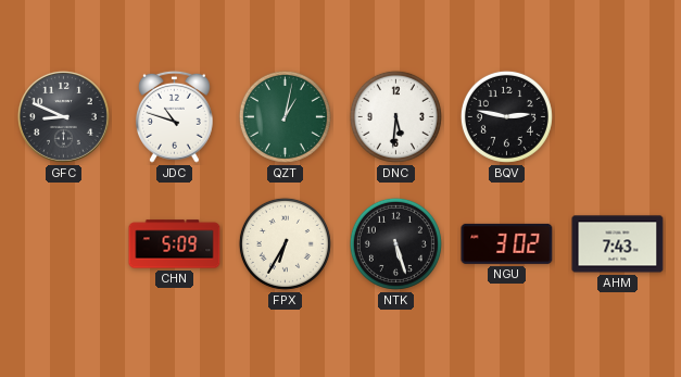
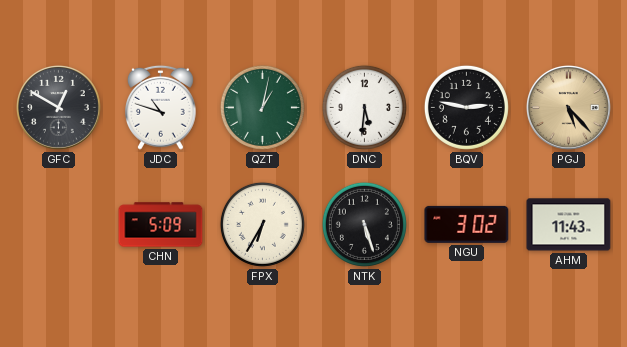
GFC: 8:49 -> 12:50
PGJ: none -> 5:23
AHM: 7:43 -> 11:43
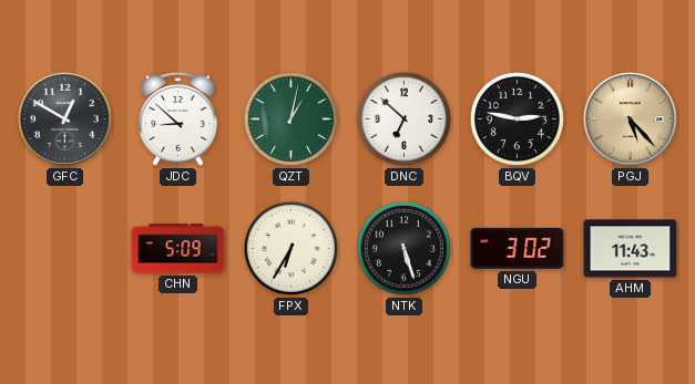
JDC: 10:48 -> 8:52
DNC: 5:31 -> 6:52
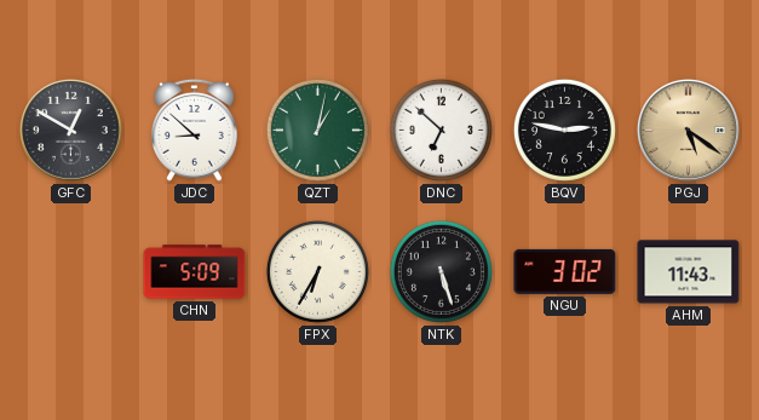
PGJ: 5:23 -> 5:21
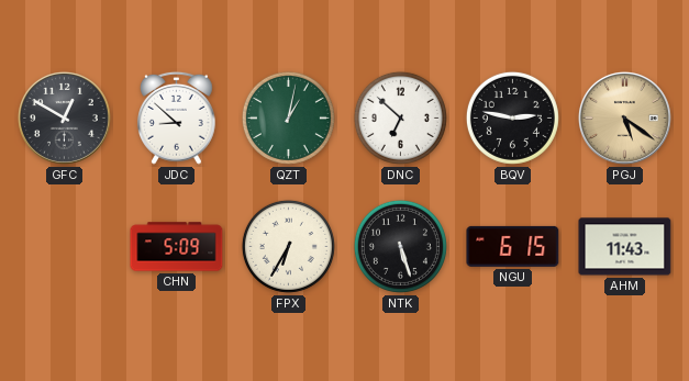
NGU: 3:02 -> 6:15
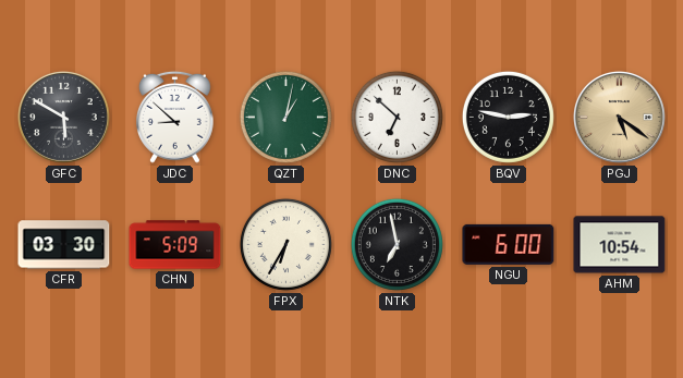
GFC: 12:50 -> 5:50
CFR: none -> 03:30
NTK: 5:27 -> 6:58
NGU: 6:15 -> 6:00
AHM: 11:43 -> 10:54
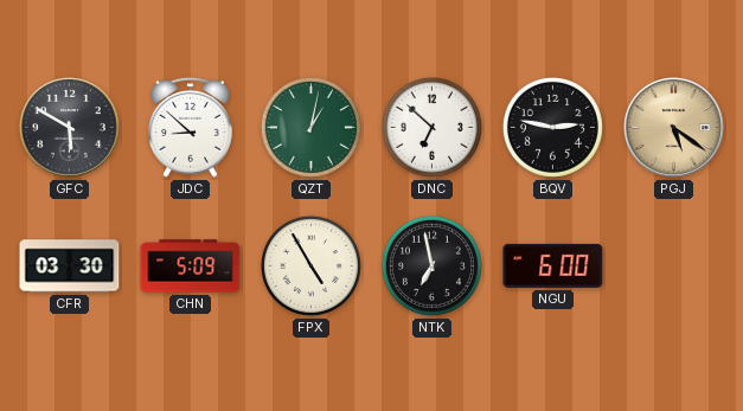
FPX: 6:35 -> 4:55
AHM: 10:54 -> none
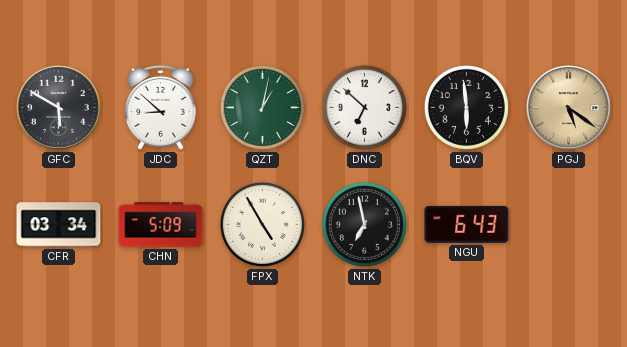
BQV: 2:47 -> 5:59
CFR: 03:30 -> 03:34
NGU: 6:00 -> 6:43
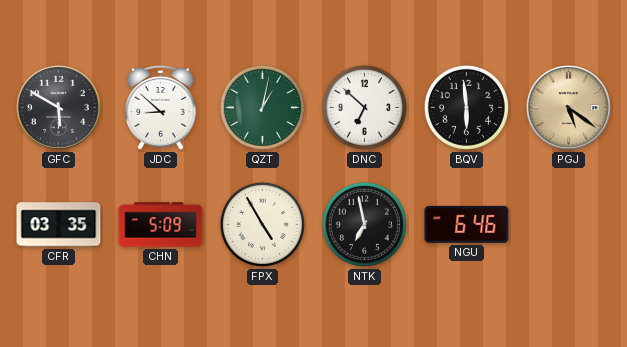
CFR: 03:34 -> 03:35
NGU: 6:43 -> 6:46
